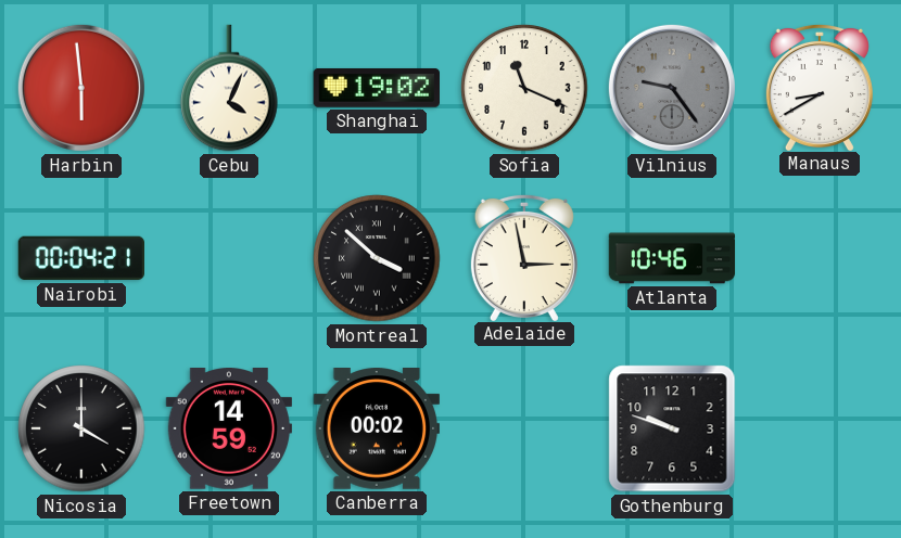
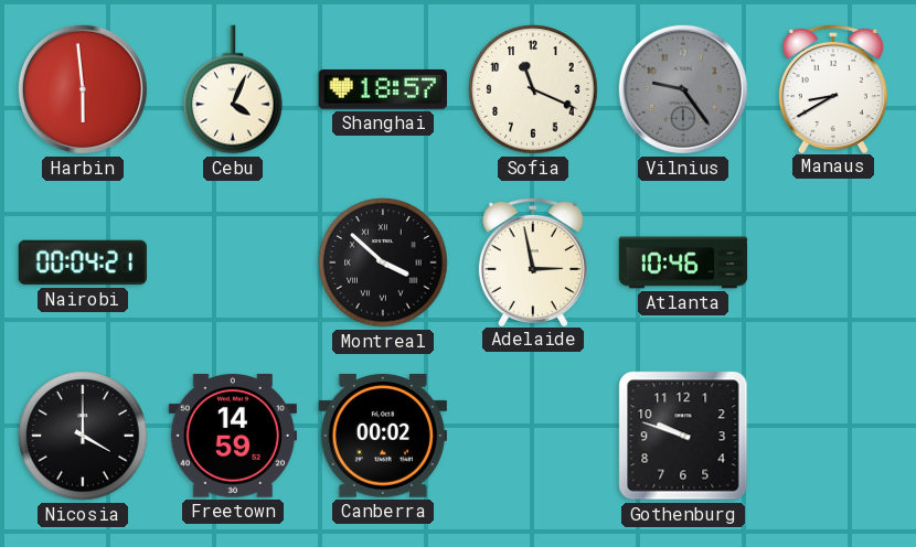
Shanghai: 19:02 -> 18:57
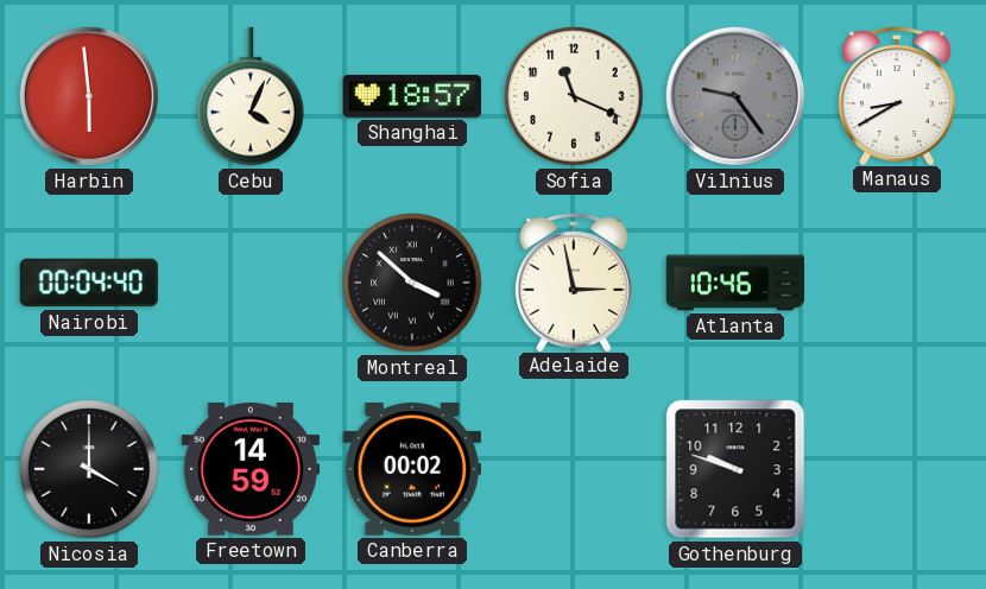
Nairobi: 00:04:21 -> 00:04:40
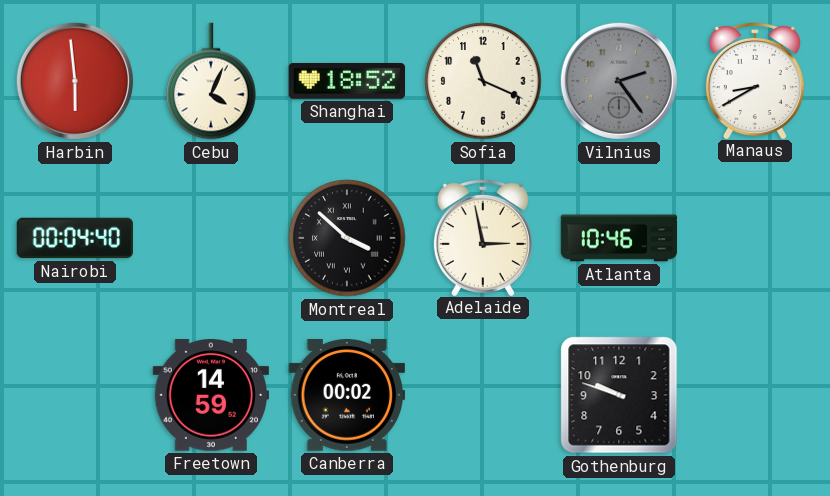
Shanghai: 18:57 -> 18:52
Vilnius: 9:24 -> 2:24
Nicosia: 4:00 -> none
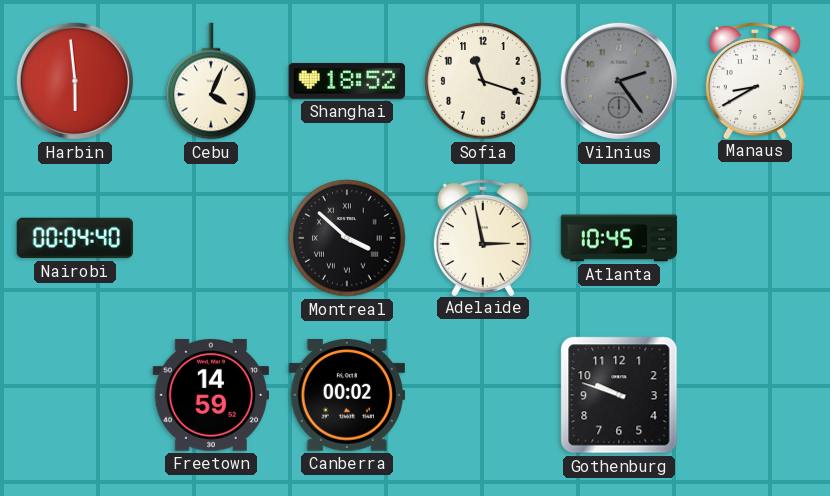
Sofia: 11:19 -> 11:18
Atlanta: 10:46 -> 10:45
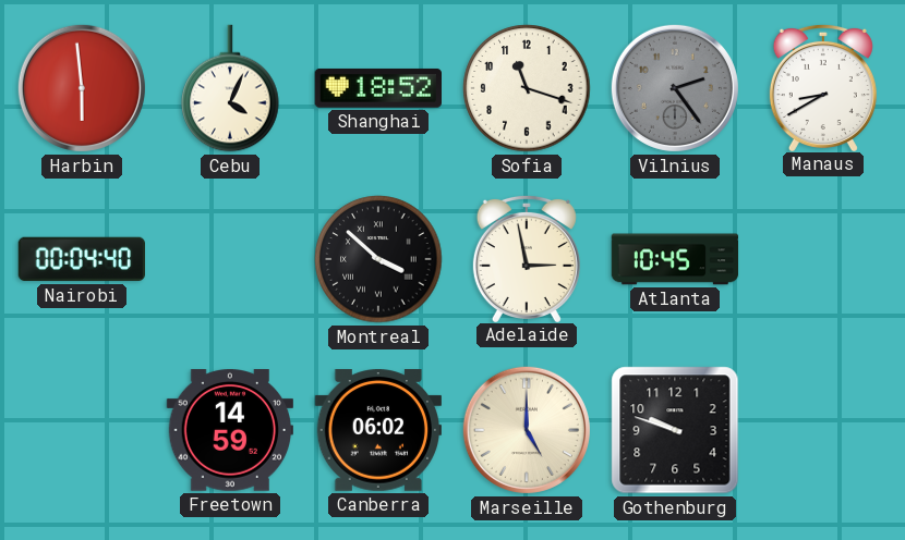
Canberra: 00:02 -> 06:02
Marseille: none -> 5:00
